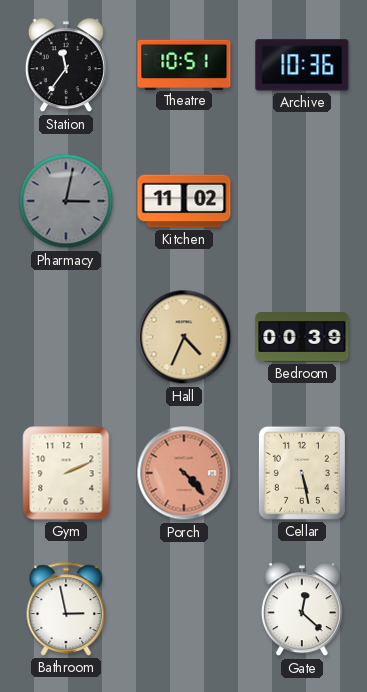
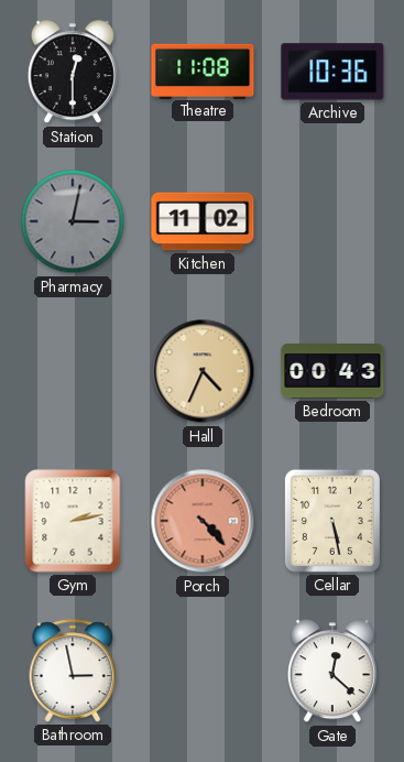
Station: 11:36 -> 12:30
Theatre: 10:51 -> 11:08
Bedroom: 00:39 -> 00:43
Gym: 2:11 -> 2:13
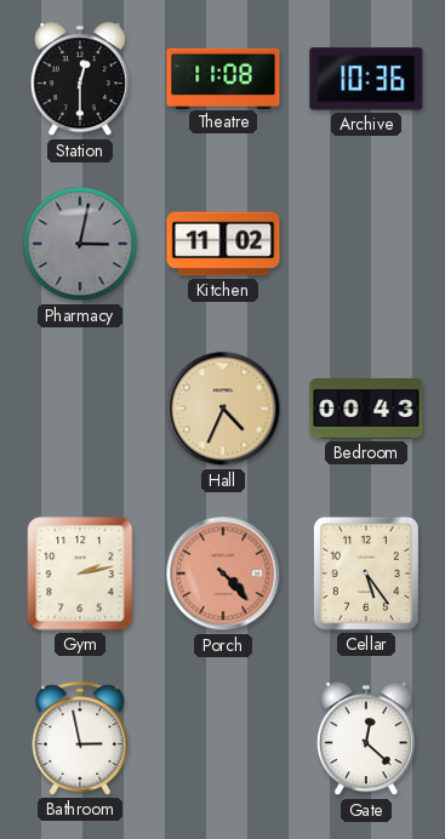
Cellar: 5:28 -> 5:24
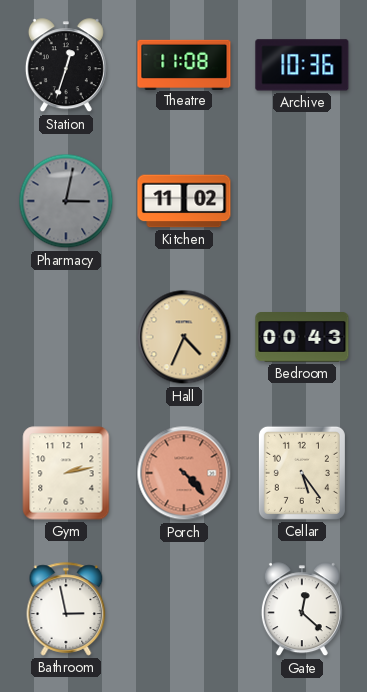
Station: 12:30 -> 12:33
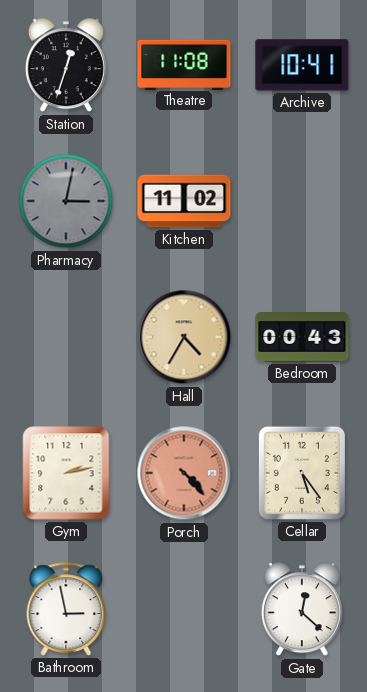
Archive: 10:36 -> 10:41
Hall: 4:34 -> 4:35
